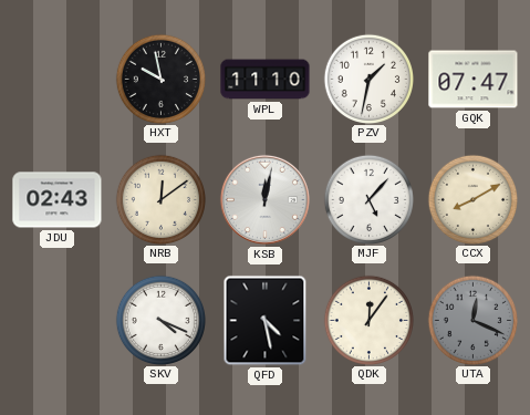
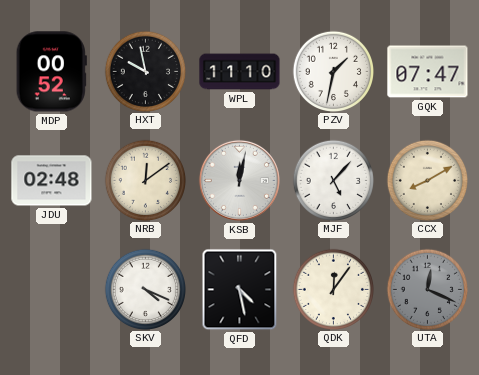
MDP: none -> 00:52
JDU: 02:43 -> 02:48
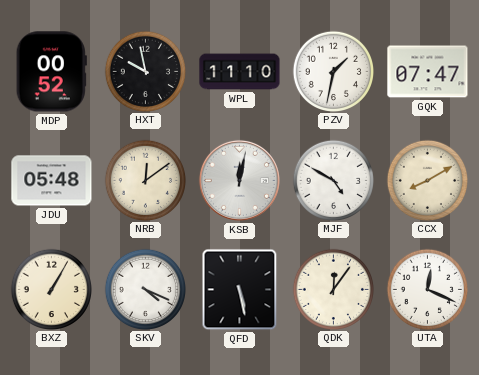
JDU: 02:48 -> 05:48
MJF: 5:07 -> 4:50
BXZ: none -> 1:05
QFD: 4:28 -> 5:28
UTA dial: grey -> white
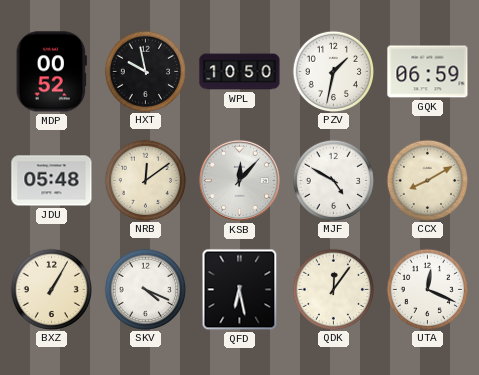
WPL: 11:10 -> 10:50
GQK: 07:47 -> 06:59
KSB: 12:02 -> 12:07
QFD: 5:28 -> 6:28
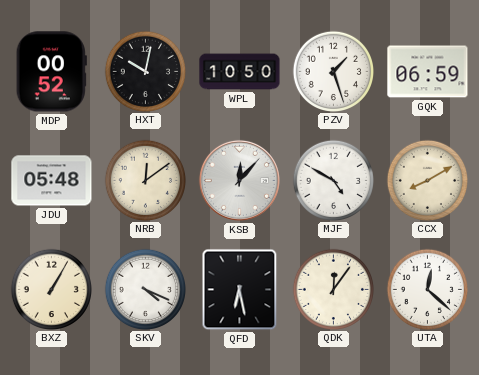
HXT: 9:58 -> 10:02
PZV: 1:32 -> 1:27
UTA: 12:19 -> 12:22
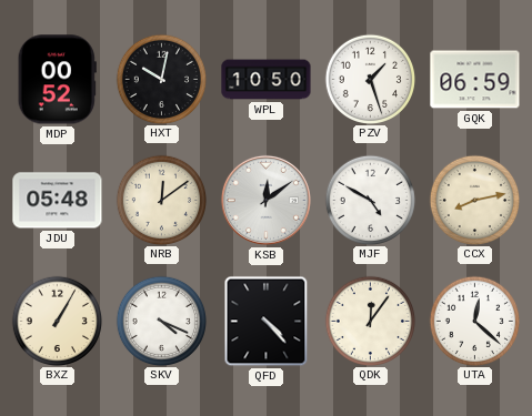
KSB: 12:07 -> 12:09
CCX: 8:10 -> 8:13
QFD: 6:28 -> 4:23
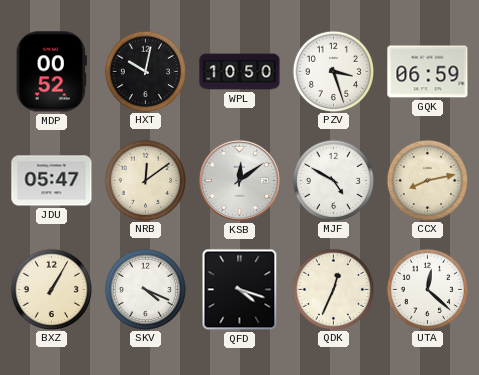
PZV: 1:27 -> 3:27
JDU: 05:48 -> 05:47
QFD: 4:23 -> 4:18
QDK: 12:06 -> 12:34
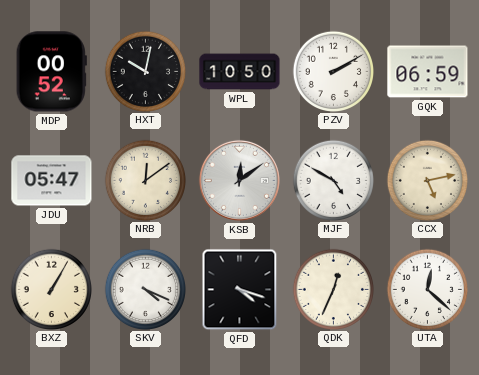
PZV: 3:27 -> 2:10
CCX: 8:13 -> 5:13
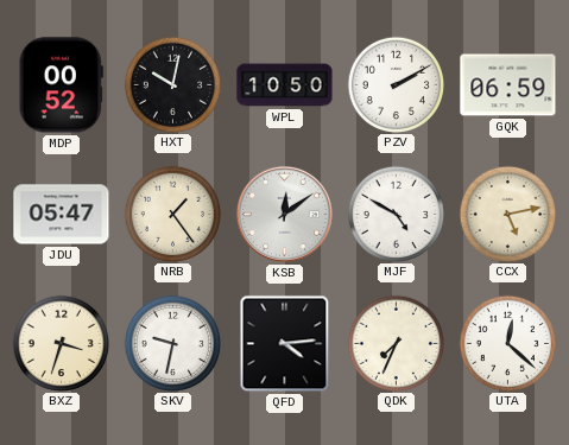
NRB: 12:09 -> 1:24
BXZ: 1:05 -> 3:33
SKV: 4:19 -> 9:32
QFD: 4:18 -> 4:14
QDK: 12:34 -> 7:34
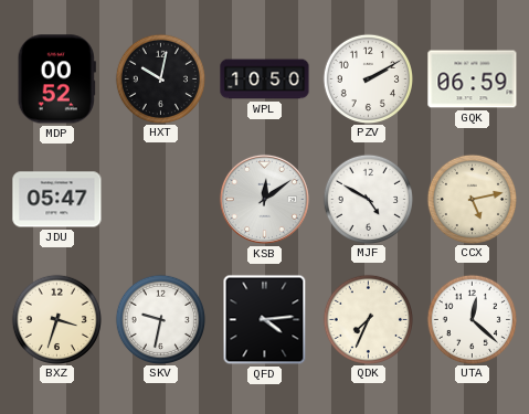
NRB: 1:24 -> none
